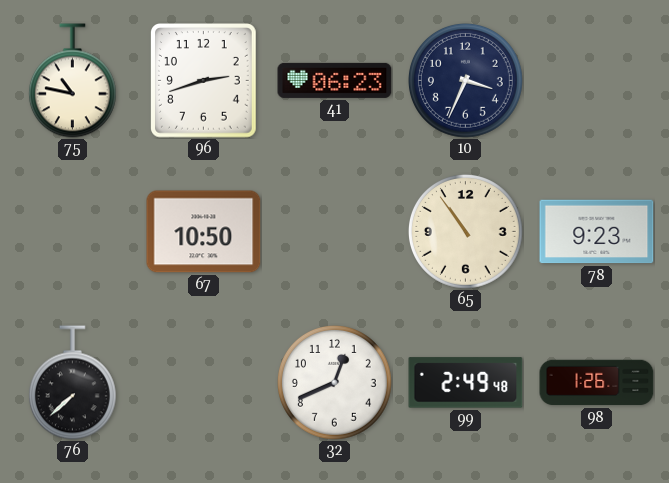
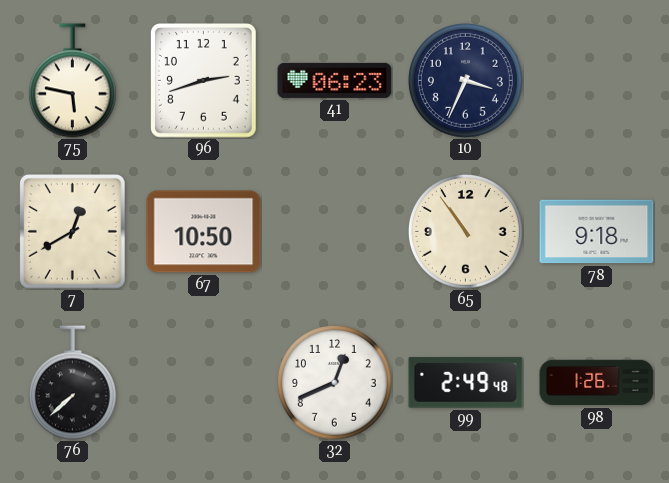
75: 10:47 -> 5:47
7: none -> 12:40
78: 9:23 -> 9:18
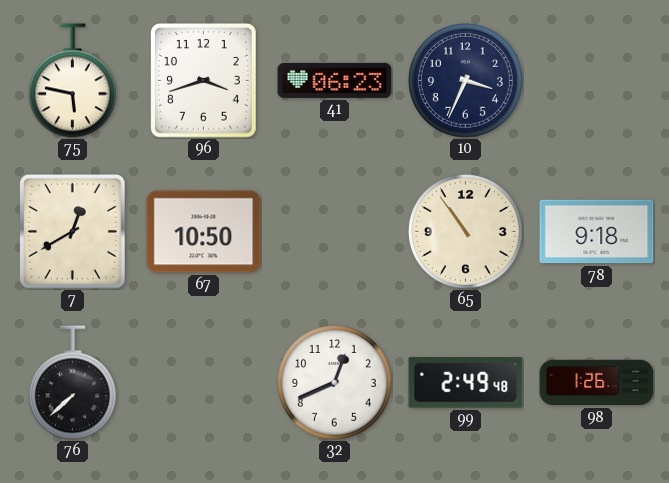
96: 2:42 -> 3:42
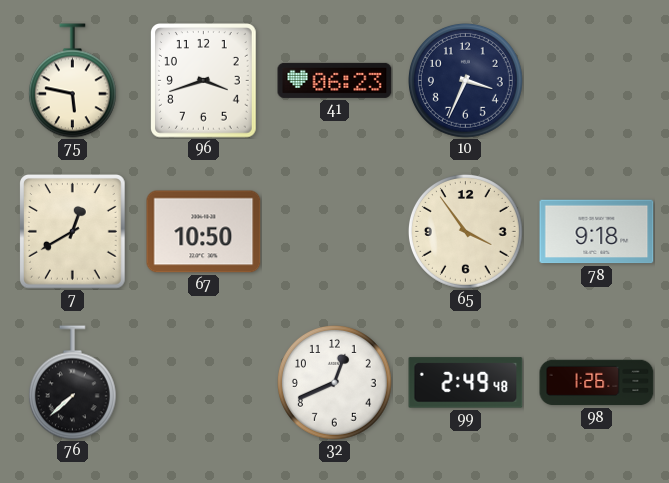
65: 10:54 -> 3:54
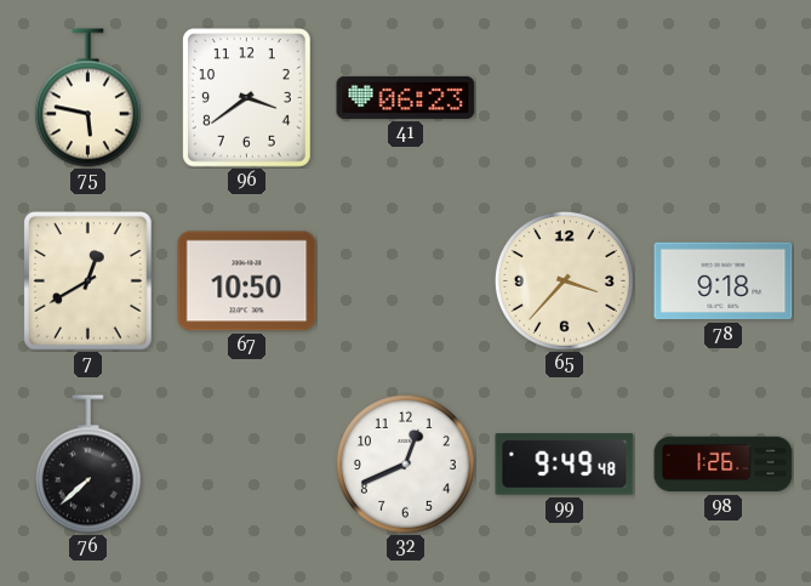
96: 3:42 -> 3:39
10: 3:34 -> none
65: 3:54 -> 3:37
99: 2:49 -> 9:49
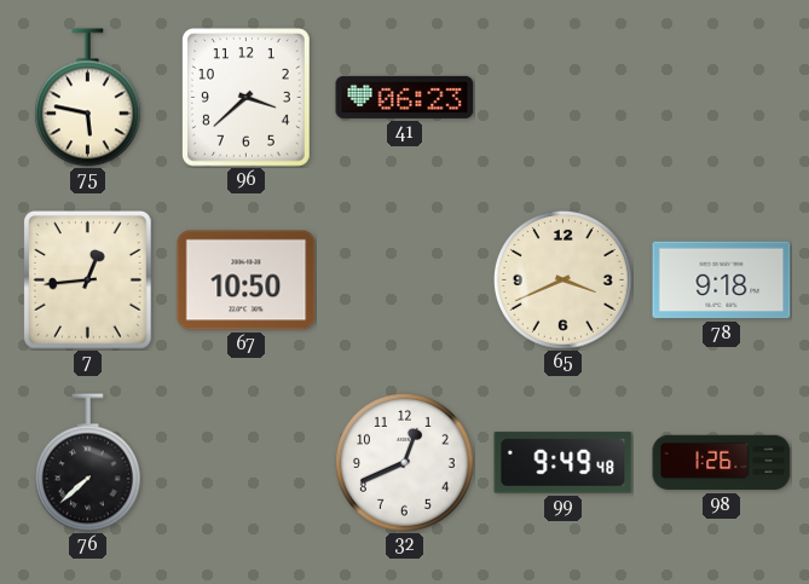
96: 3:39 -> 3:38
7: 12:40 -> 12:44
65: 3:37 -> 3:41
